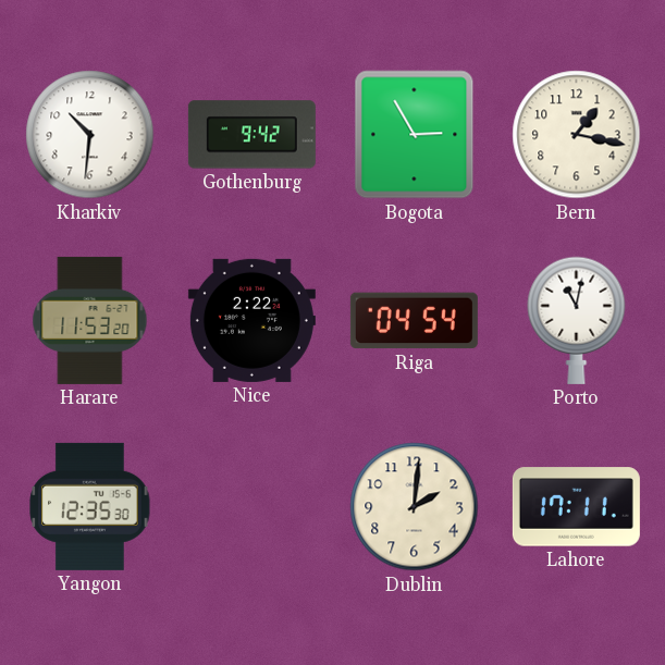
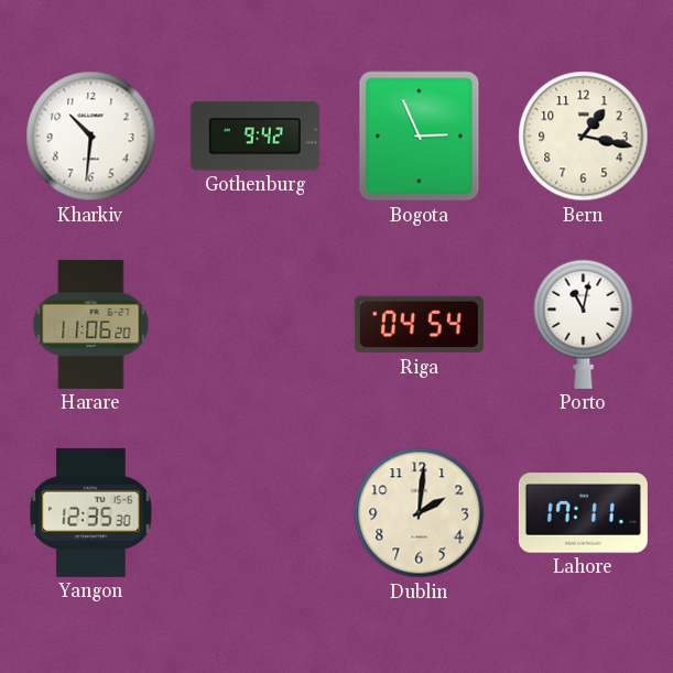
Bogota: 2:55 -> 2:56
Harare: 11:53 -> 11:06
Nice: 2:22 -> none
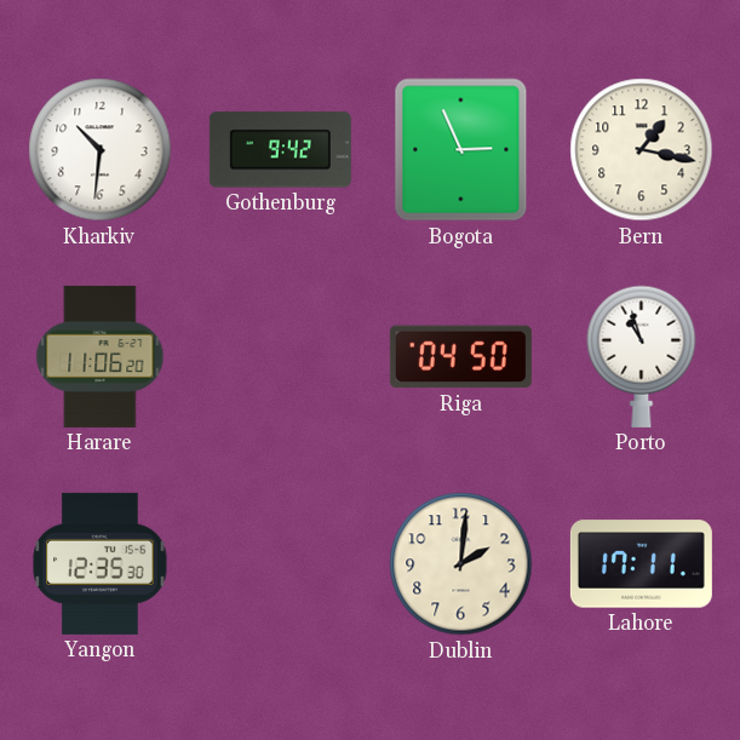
Riga: 04:54 -> 04:50
Porto: 11:02 -> 10:57
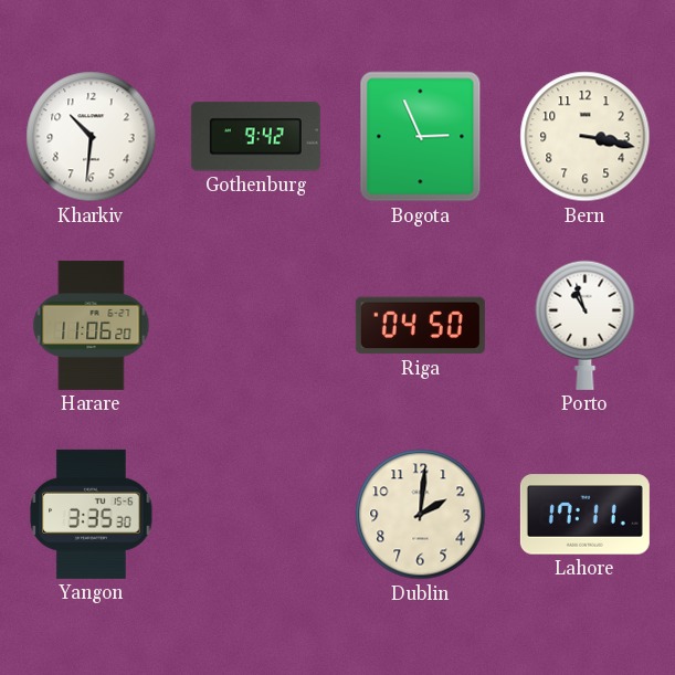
Bern: 1:17 -> 3:17
Yangon: 12:35 -> 3:35
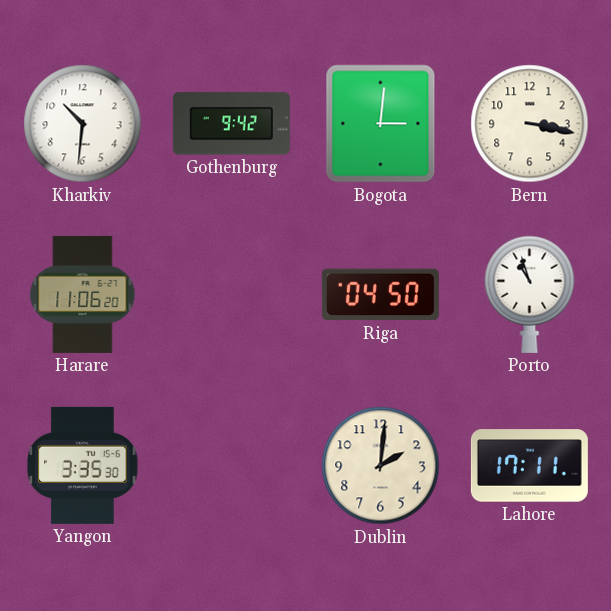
Bogota: 2:56 -> 3:01
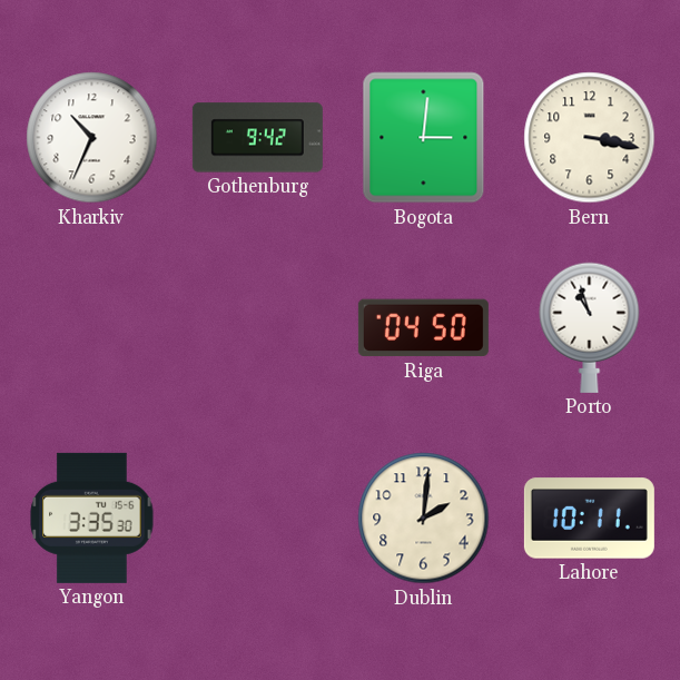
Kharkiv: 10:31 -> 10:34
Harare: 11:06 -> none
Lahore: 17:11 -> 10:11
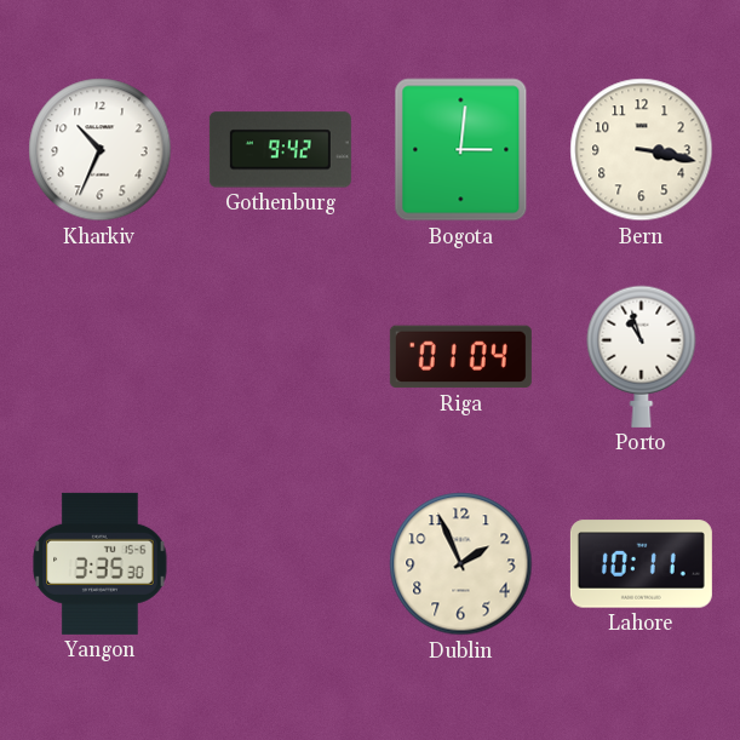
Riga: 04:50 -> 01:04
Dublin: 2:01 -> 1:56
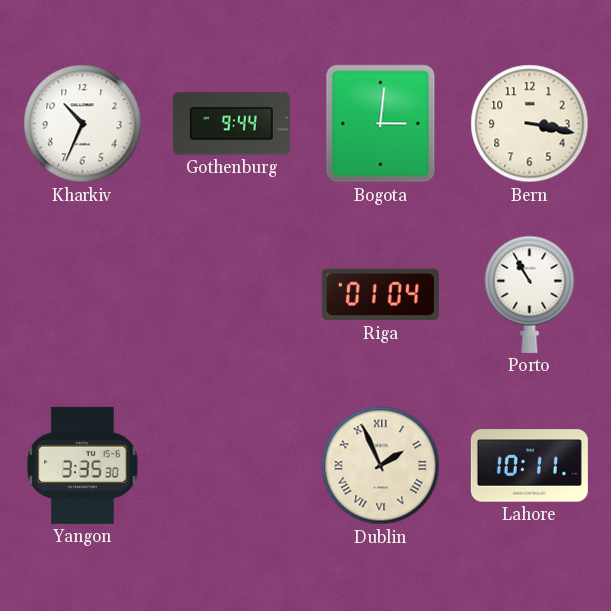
Gothenburg: 9:42 -> 9:44
Porto: 10:57 -> 10:55
Dublin numerals: Arabic -> Roman
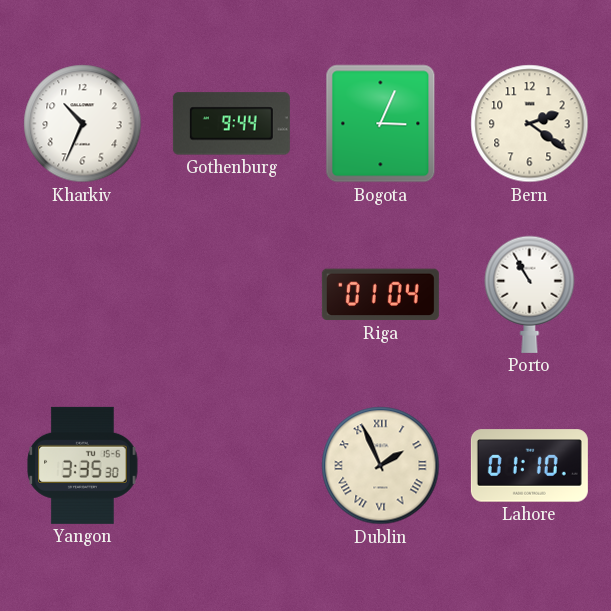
Bogota: 3:01 -> 3:04
Bern: 3:17 -> 2:21
Lahore: 10:11 -> 01:10
